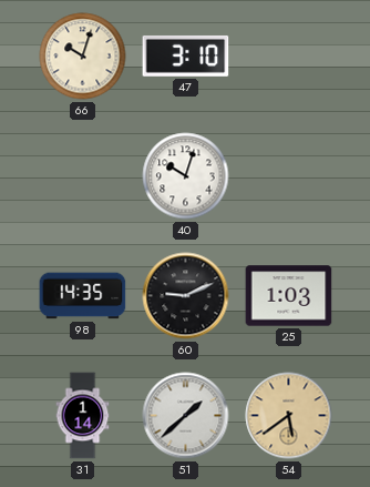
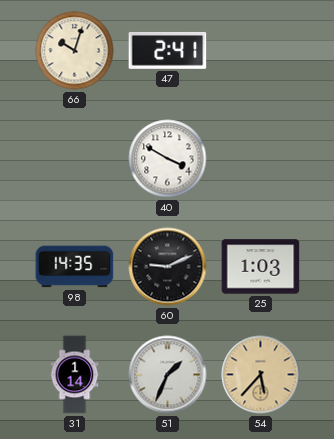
47: 3:10 -> 2:41
40: 10:03 -> 3:50
51: 1:38 -> 1:34
54: 5:39 -> 5:37
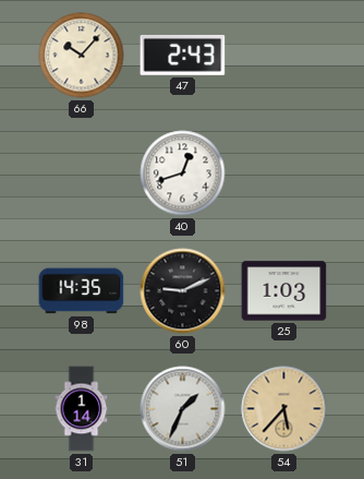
66: 10:03 -> 10:07
47: 2:41 -> 2:43
40: 3:50 -> 12:42
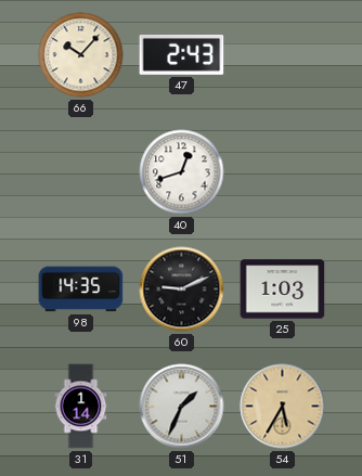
54: 5:37 -> 5:35
